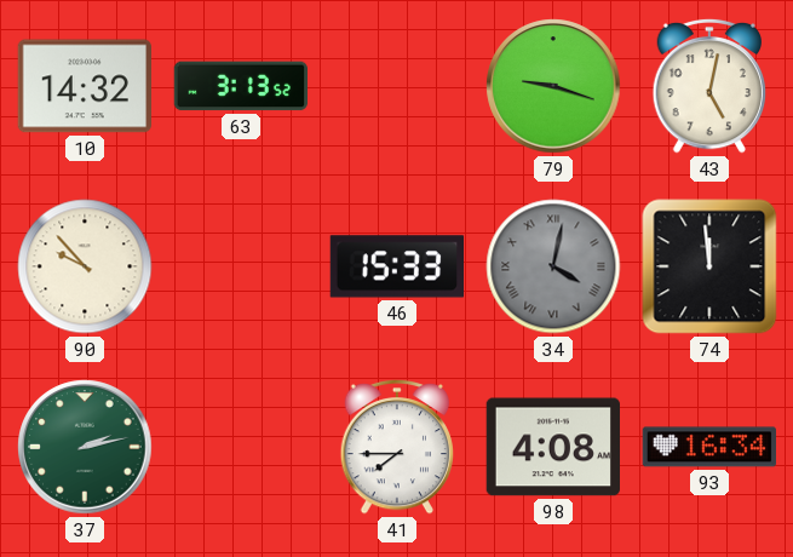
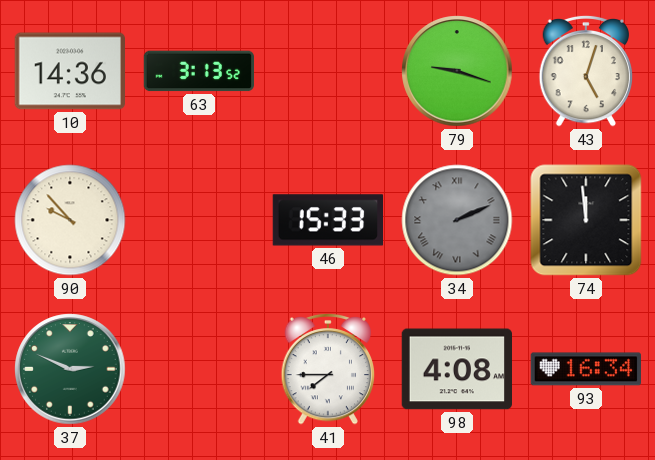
10: 14:32 -> 14:36
43: 5:02 -> 5:03
34: 4:02 -> 2:11
37: 2:13 -> 2:49
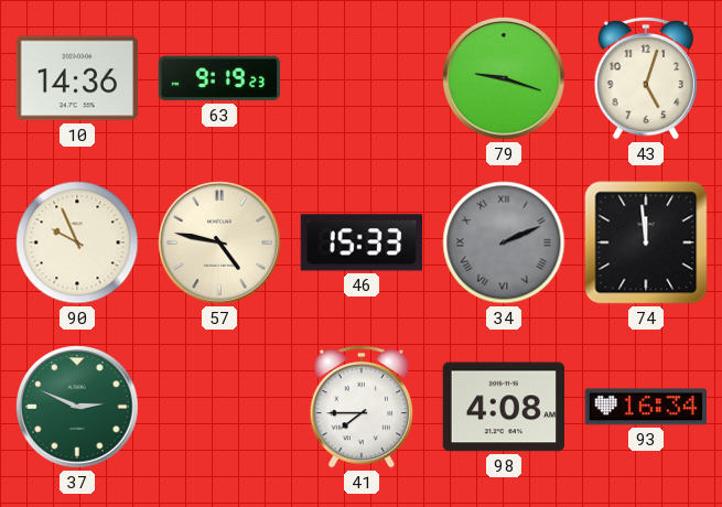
63: 3:13 -> 9:19
90: 9:53 -> 9:56
57: none -> 4:47
